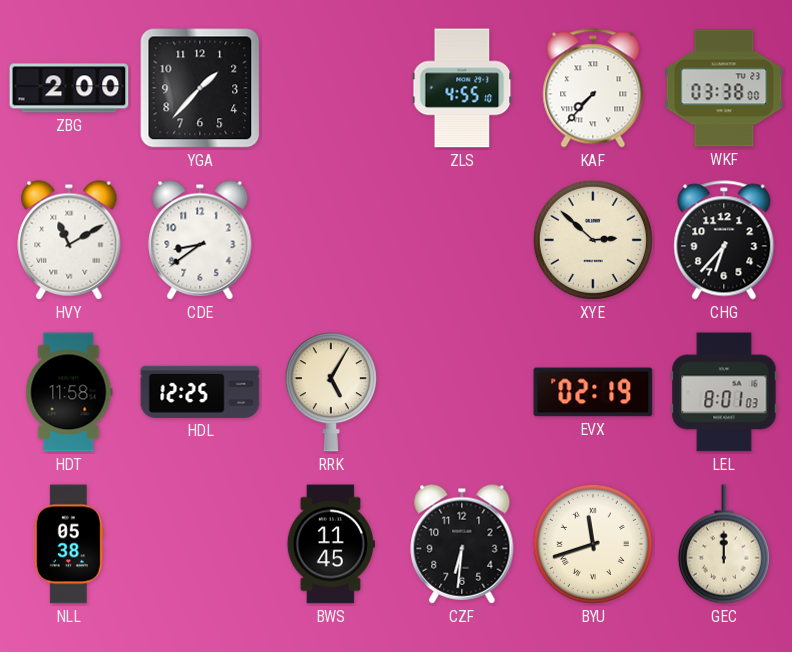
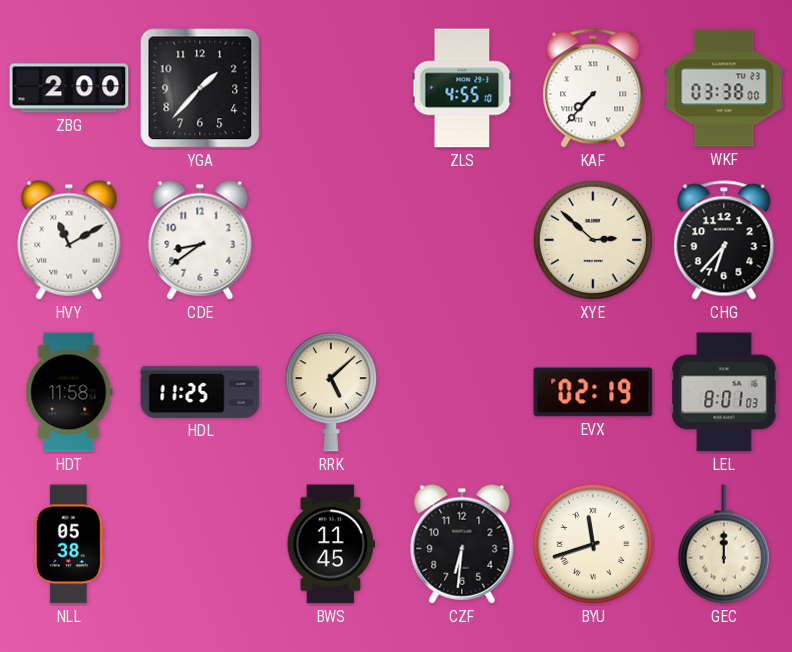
HDL: 12:25 -> 11:25
RRK: 5:05 -> 5:08
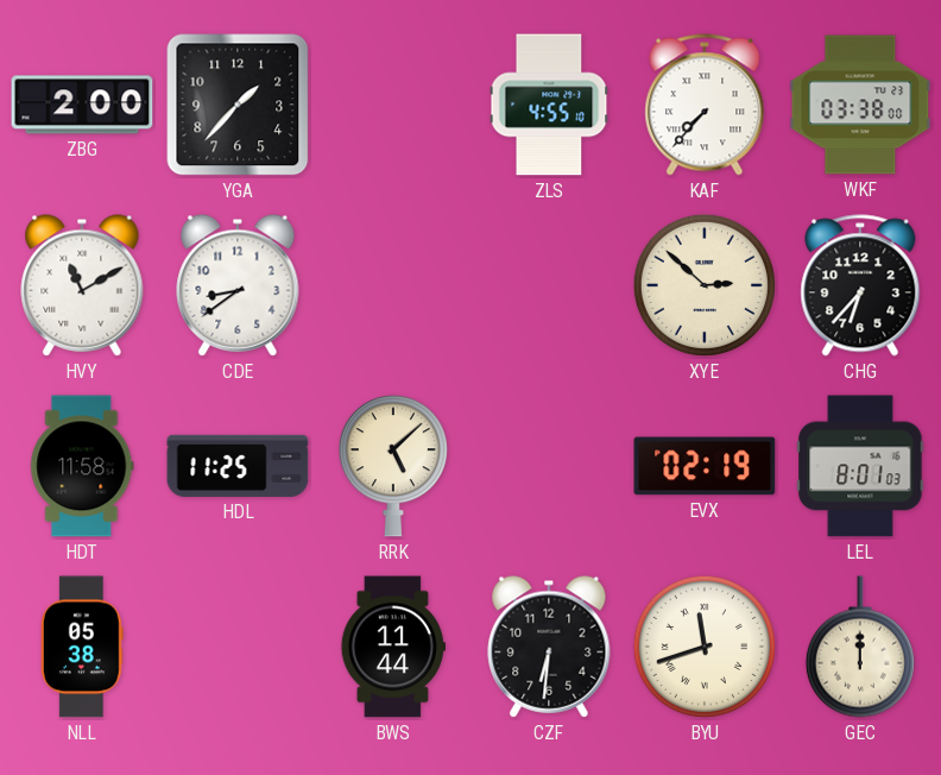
BWS: 11:45 -> 11:44
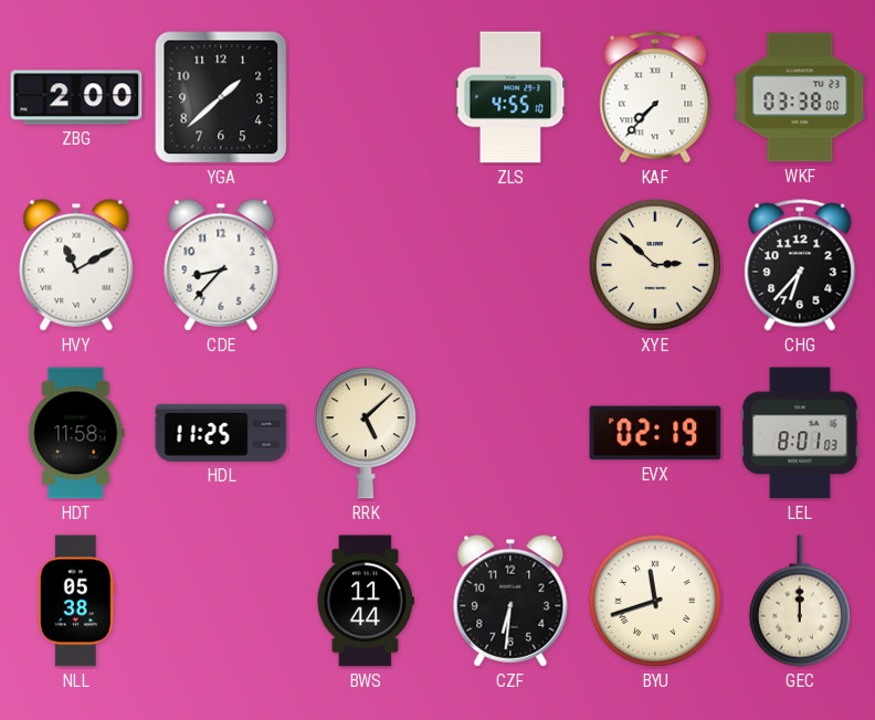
YGA: 1:37 -> 1:38
CDE: 8:39 -> 8:37
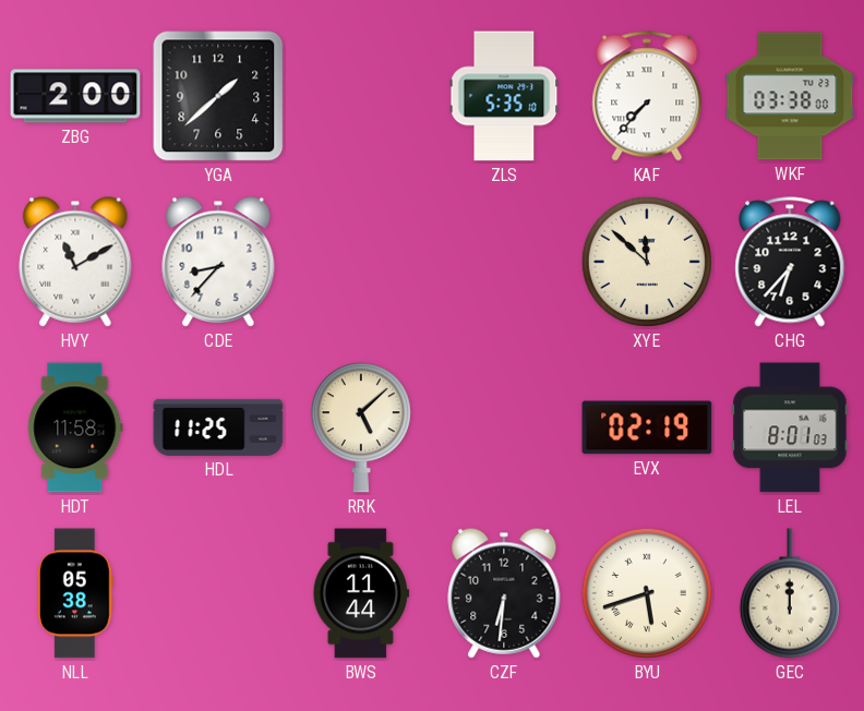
ZLS: 4:55 -> 5:35
XYE: 2:52 -> 11:52
BYU: 11:42 -> 5:42
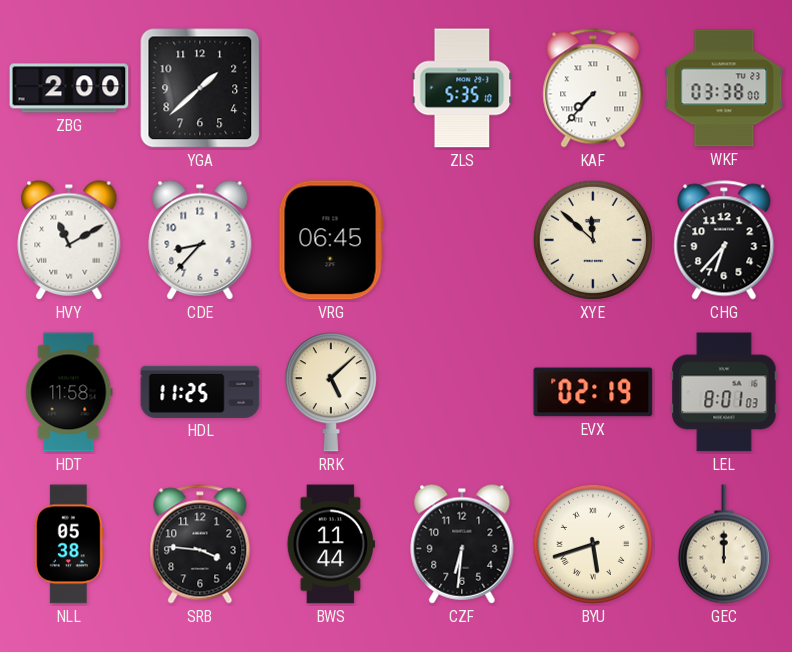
VRG: none -> 06:45
SRB: none -> 3:46
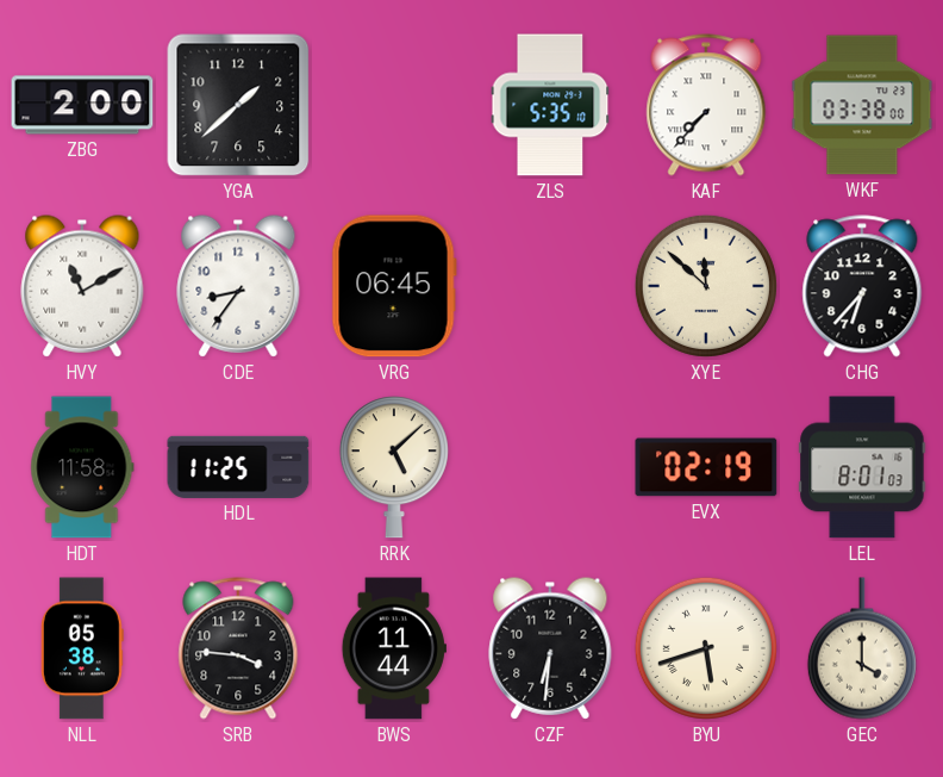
CDE: 8:37 -> 8:36
GEC: 12:00 -> 4:00
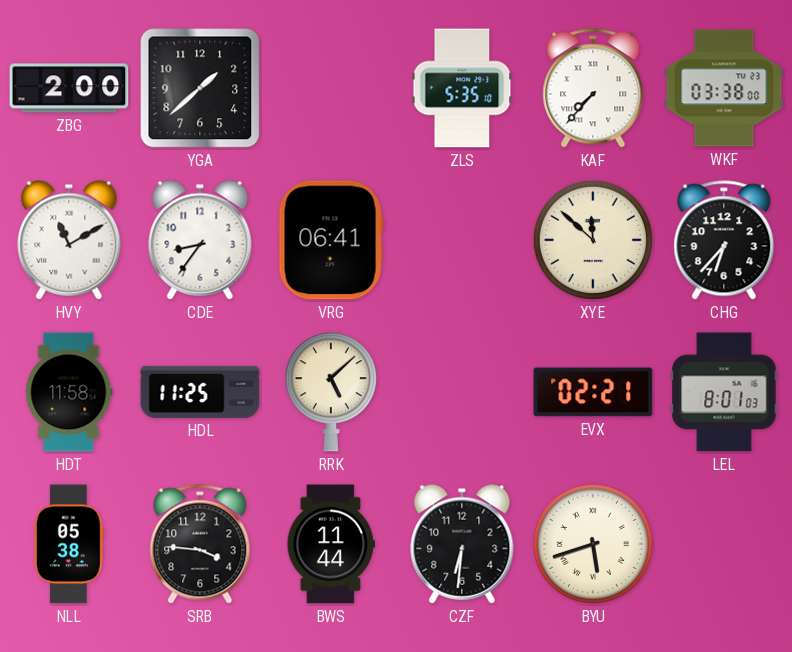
VRG: 06:45 -> 06:41
EVX: 02:19 -> 02:21
GEC: 4:00 -> none
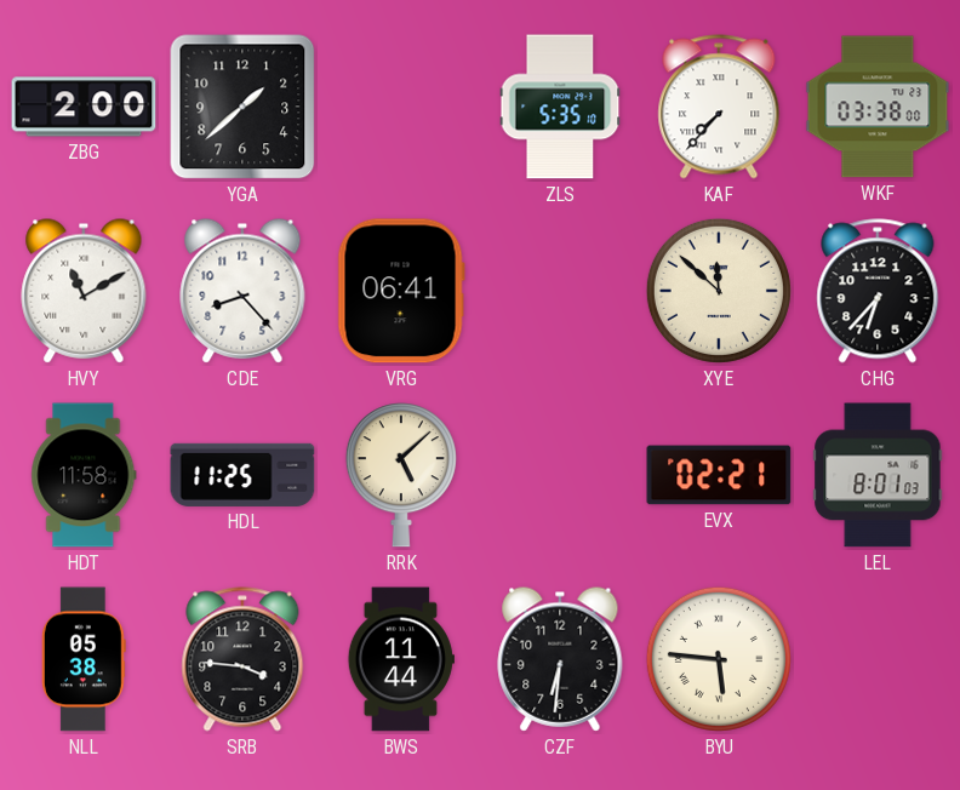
CDE: 8:36 -> 8:23
BYU: 5:42 -> 5:46
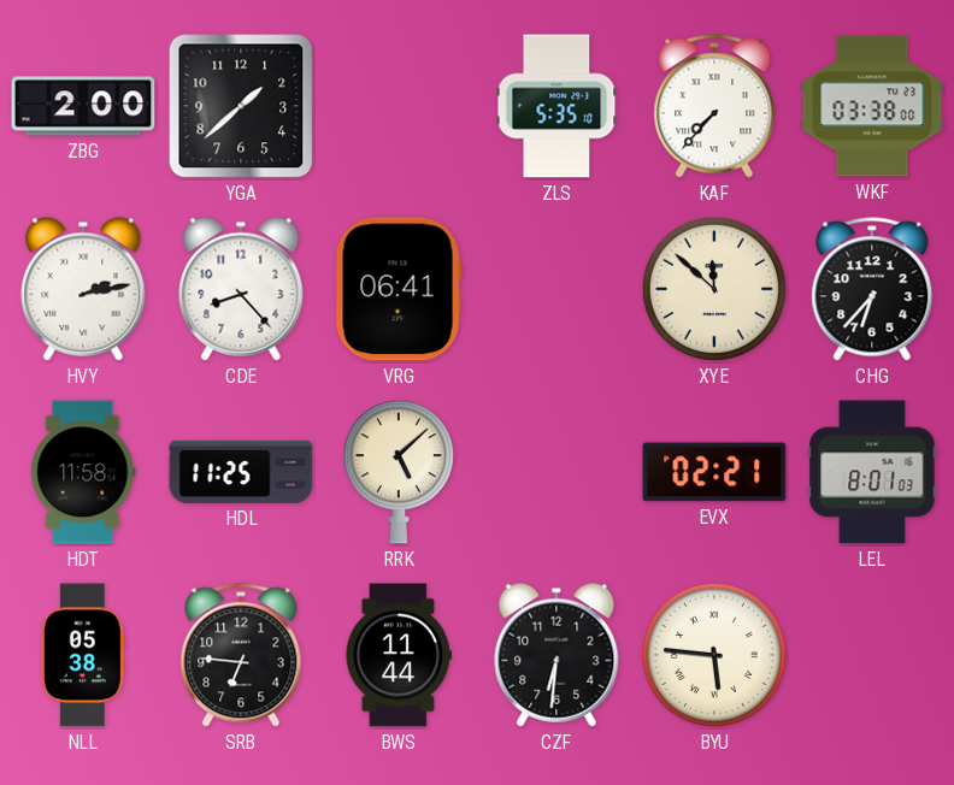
HVY: 11:10 -> 2:13
SRB: 3:46 -> 6:46
